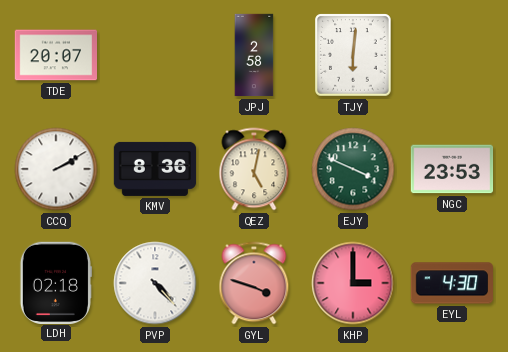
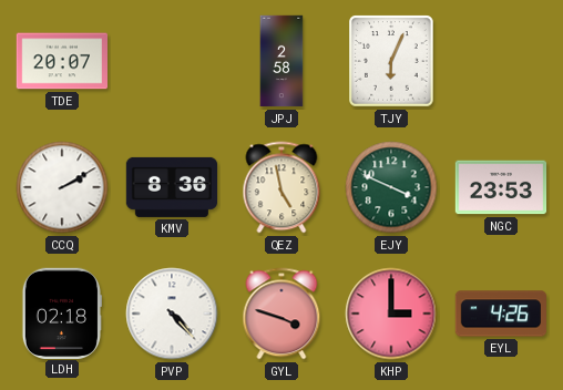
TJY: 6:01 -> 6:04
QEZ: 5:02 -> 4:58
EYL: 4:30 -> 4:26
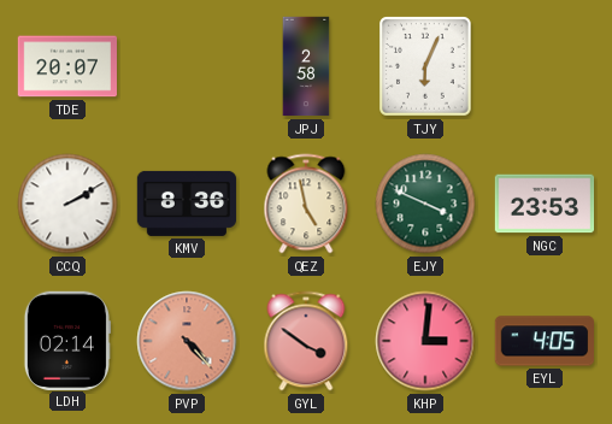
LDH: 02:18 -> 02:14
PVP dial: white -> salmon
GYL: 3:48 -> 3:51
KHP: 3:00 -> 3:01
EYL: 4:26 -> 4:05
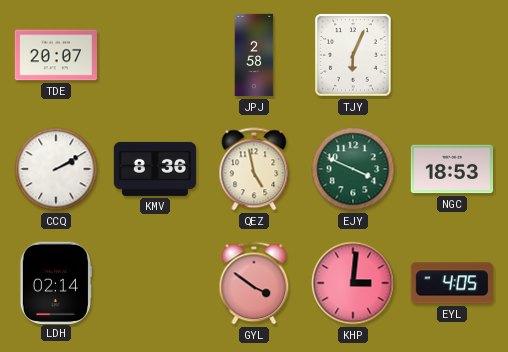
NGC: 23:53 -> 18:53
PVP: 4:23 -> none
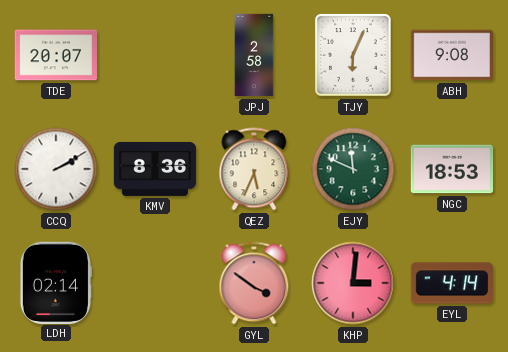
ABH: none -> 9:08
QEZ: 4:58 -> 5:34
EJY: 3:49 -> 11:49
EYL: 4:05 -> 4:14
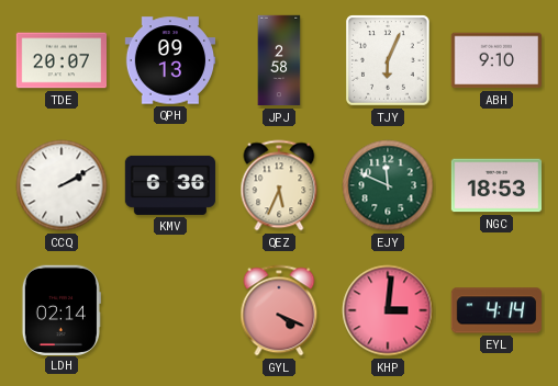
QPH: none -> 09:13
ABH: 9:08 -> 9:10
KMV: 8:36 -> 6:36
GYL: 3:51 -> 4:19
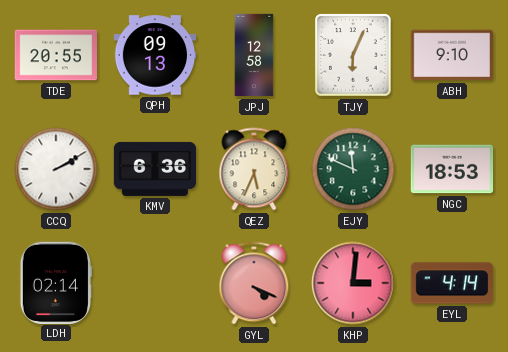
TDE: 20:07 -> 20:55
JPJ: 2:58 -> 12:58
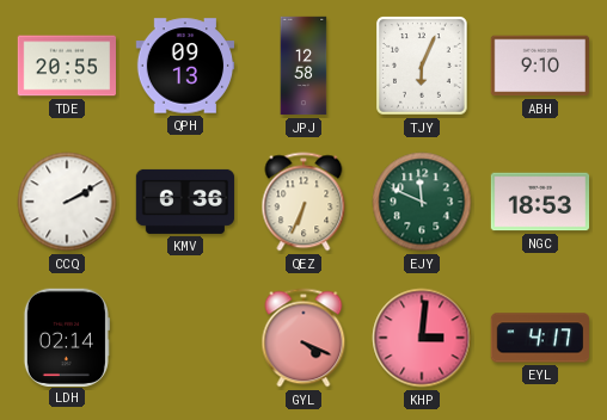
QEZ: 5:34 -> 6:34
EYL: 4:14 -> 4:17
